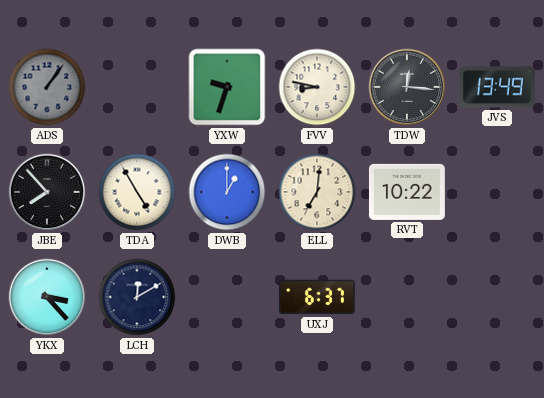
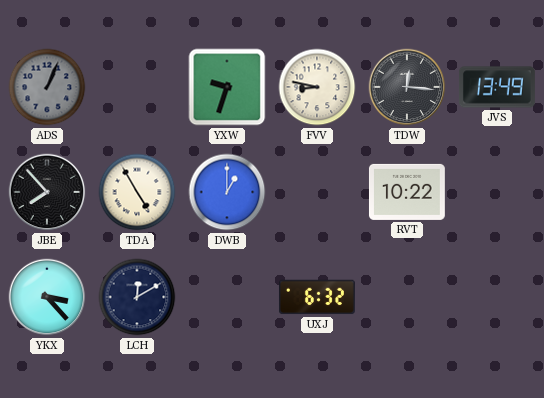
ADS: 1:06 -> 1:04
ELL: 7:01 -> none
UXJ: 6:37 -> 6:32
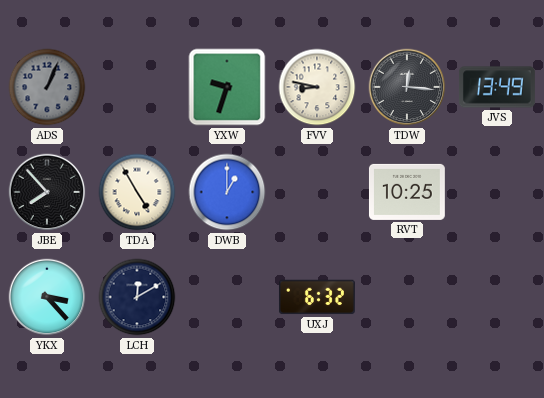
RVT: 10:22 -> 10:25
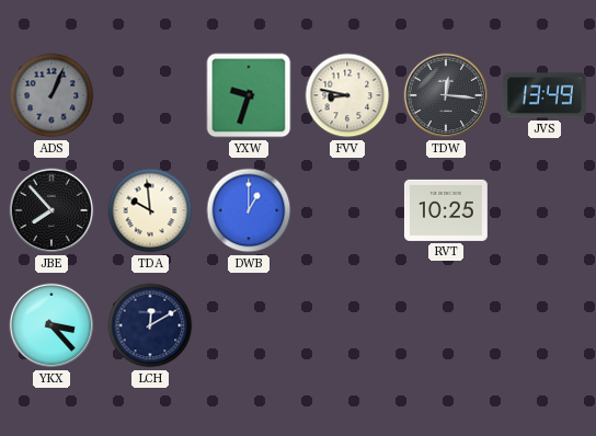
TDA: 4:55 -> 9:59
UXJ: 6:32 -> none
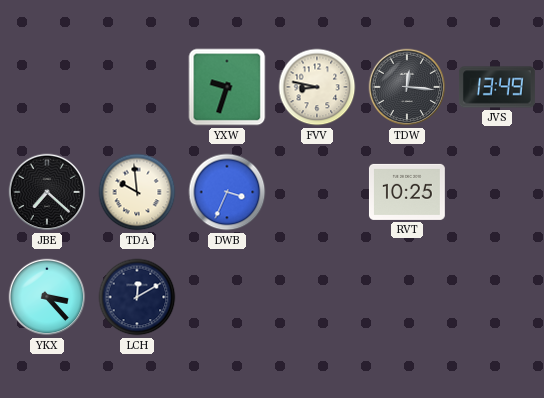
ADS: 1:04 -> none
JBE: 7:53 -> 7:22
DWB: 1:00 -> 3:34
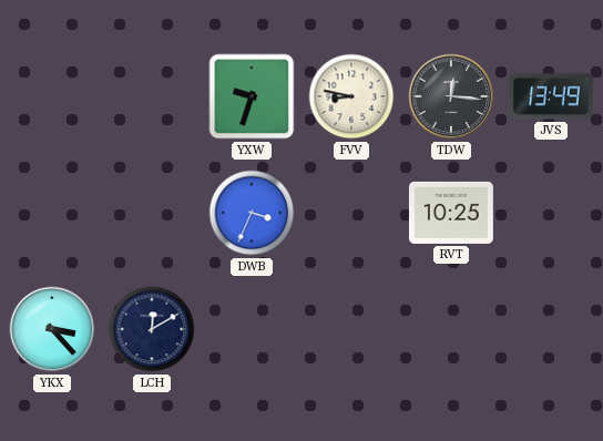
JBE: 7:22 -> none
TDA: 9:59 -> none
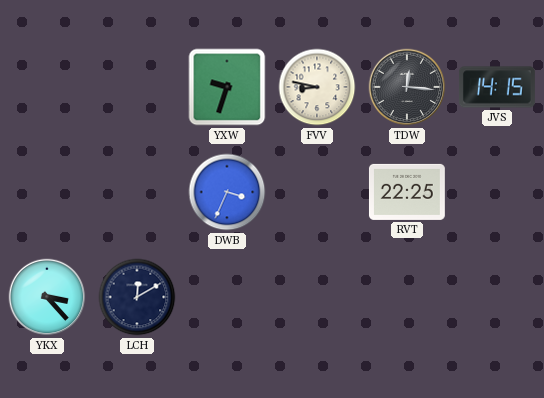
JVS: 13:49 -> 14:15
RVT: 10:25 -> 22:25
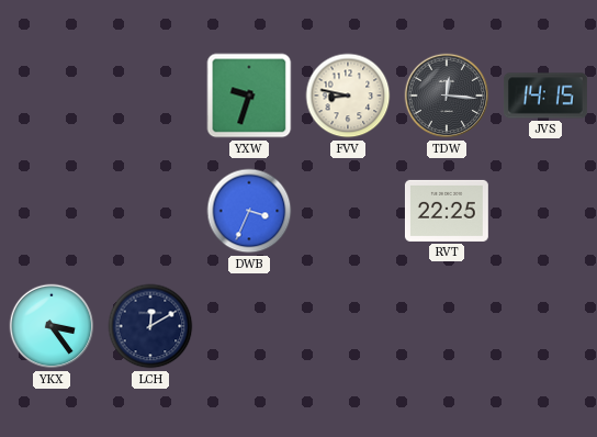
YKX: 3:23 -> 3:24
